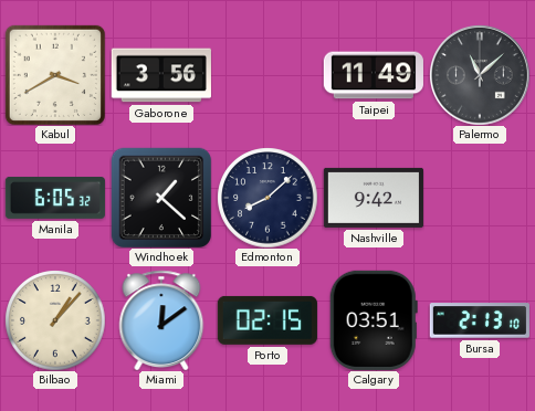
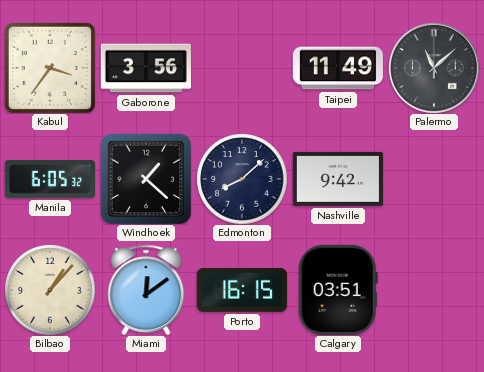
Kabul: 3:40 -> 3:36
Porto: 02:15 -> 16:15
Bursa: 2:13 -> none
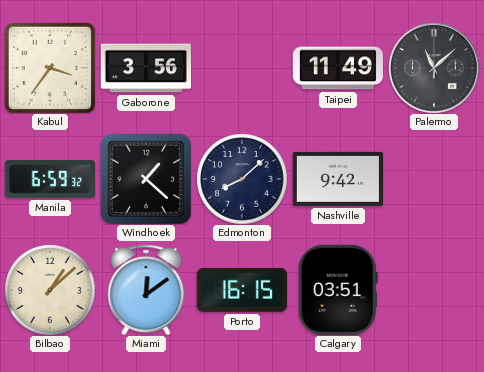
Manila: 6:05 -> 6:59
Bilbao: 1:07 -> 1:08
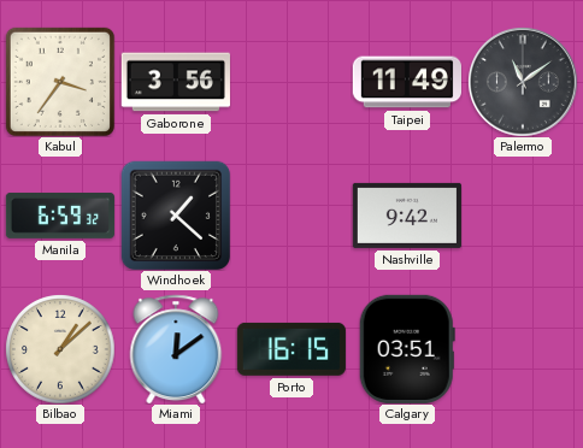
Palermo: 11:08 -> 11:09
Edmonton: 8:08 -> none
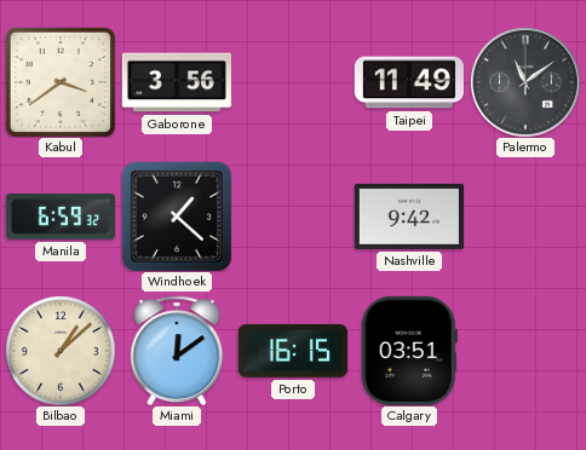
Kabul: 3:36 -> 3:39
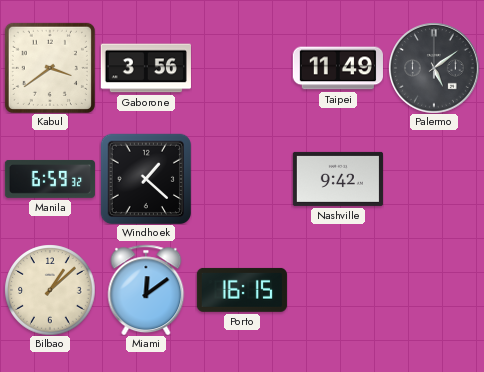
Palermo: 11:09 -> 5:09
Calgary: 03:51 -> none
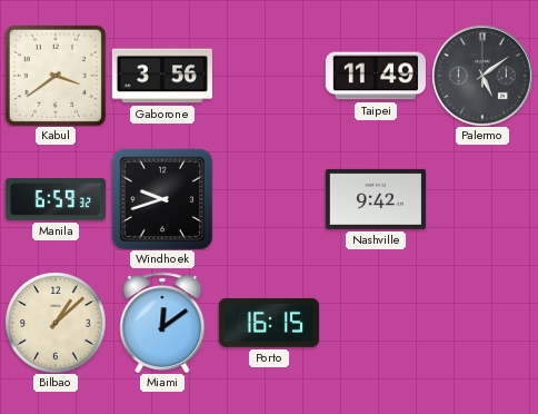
Windhoek: 1:22 -> 9:42
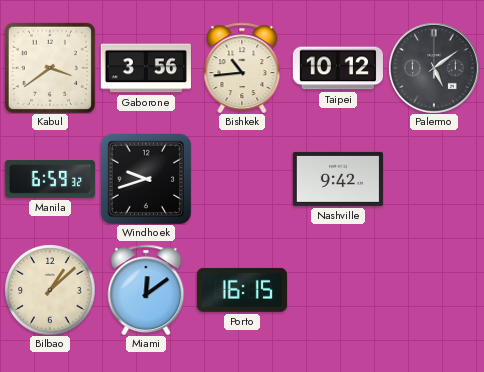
Bishkek: none -> 10:44
Taipei: 11:49 -> 10:12
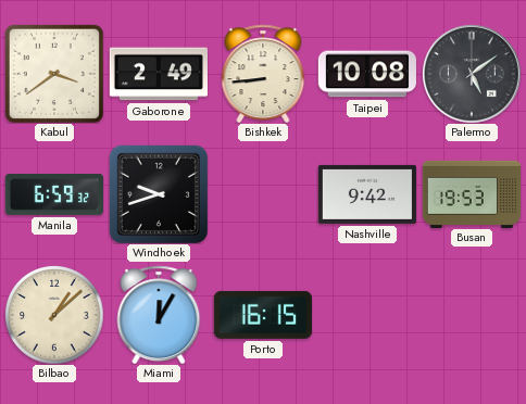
Gaborone: 3:56 -> 2:49
Bishkek: 10:44 -> 8:44
Taipei: 10:12 -> 10:08
Busan: none -> 19:53
Miami: 12:09 -> 12:05
